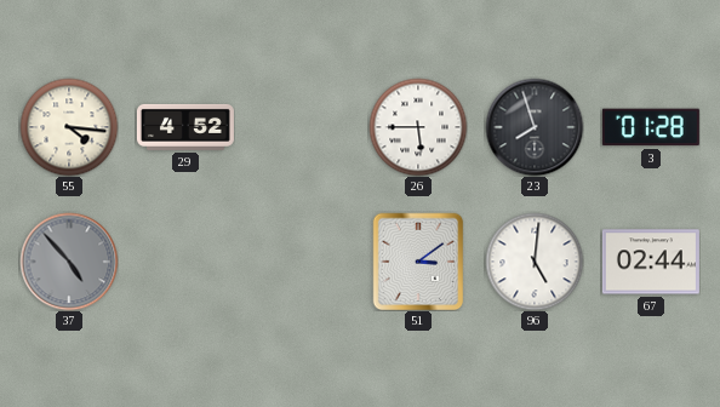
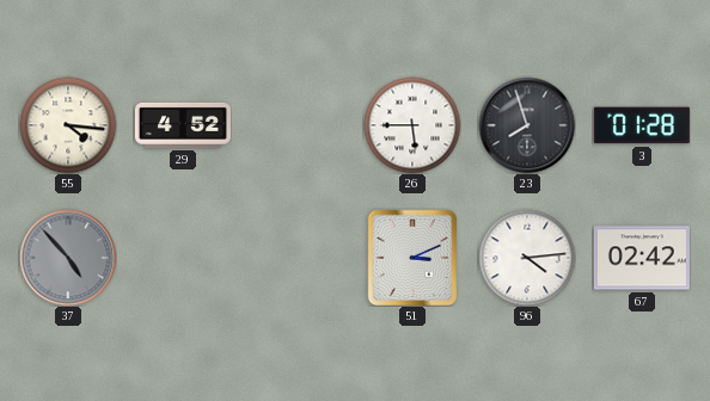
51: 3:09 -> 3:11
96: 5:01 -> 4:14
67: 02:44 -> 02:42
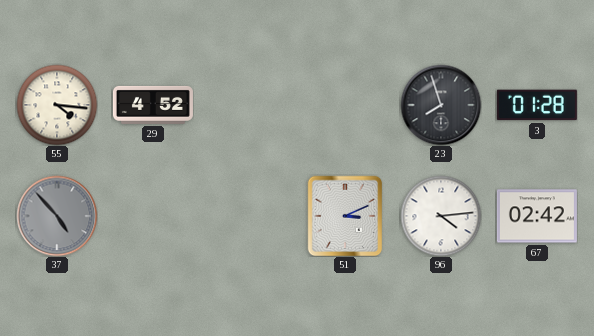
26: 5:45 -> none
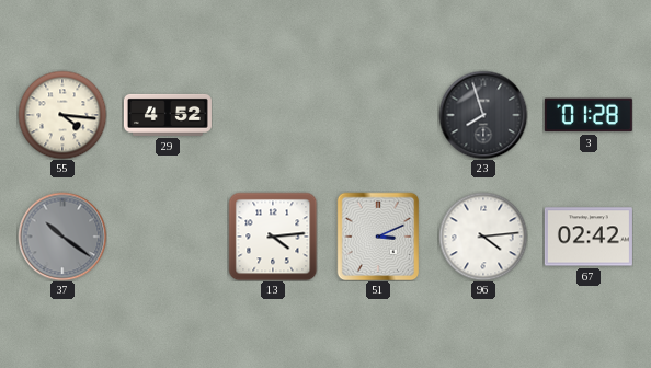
37: 4:53 -> 10:21
13: none -> 4:14
